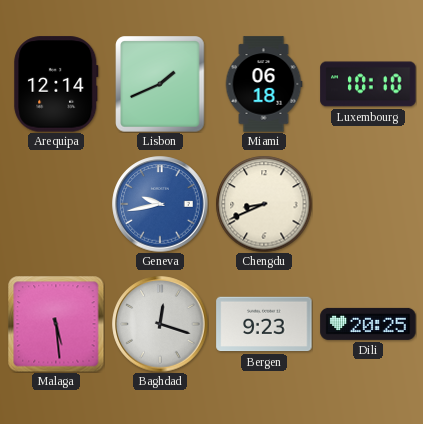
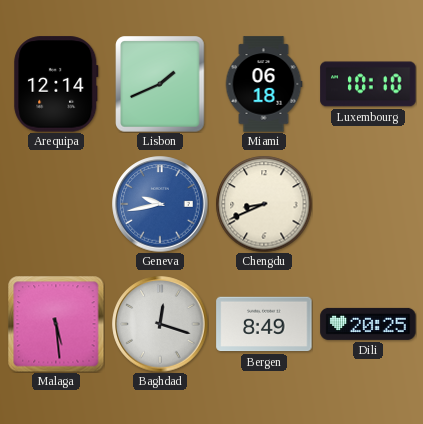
Bergen: 9:23 -> 8:49
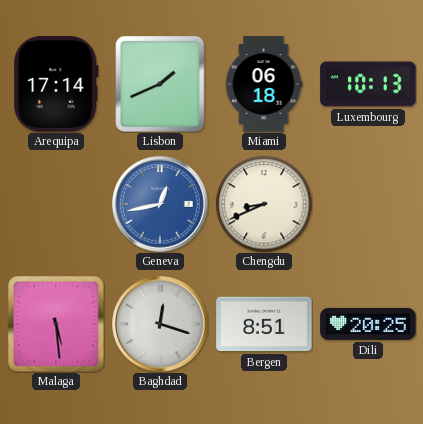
Arequipa: 12:14 -> 17:14
Luxembourg: 10:10 -> 10:13
Geneva: 9:43 -> 12:43
Bergen: 8:49 -> 8:51
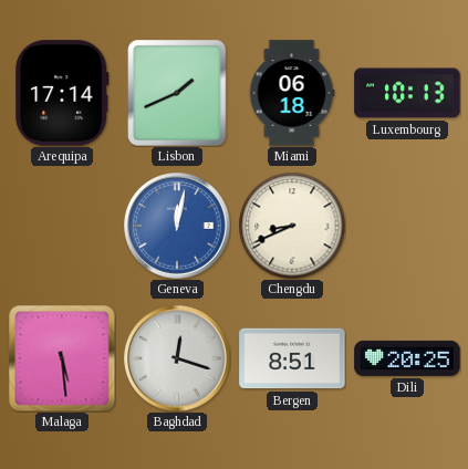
Geneva: 12:43 -> 12:02
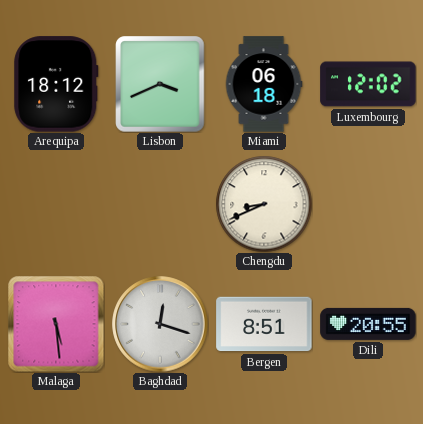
Arequipa: 17:14 -> 18:12
Lisbon: 1:41 -> 3:41
Luxembourg: 10:13 -> 12:02
Geneva: 12:02 -> none
Dili: 20:25 -> 20:55
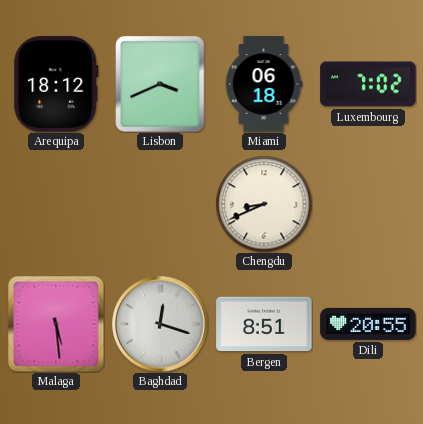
Luxembourg: 12:02 -> 7:02
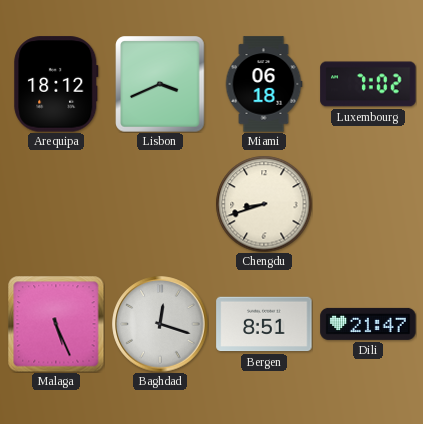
Chengdu: 8:41 -> 8:42
Malaga: 5:29 -> 5:26
Dili: 20:55 -> 21:47
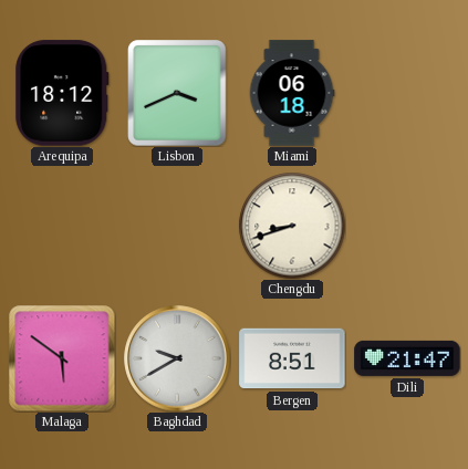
Luxembourg: 7:02 -> none
Malaga: 5:26 -> 5:51
Baghdad: 12:18 -> 9:40
